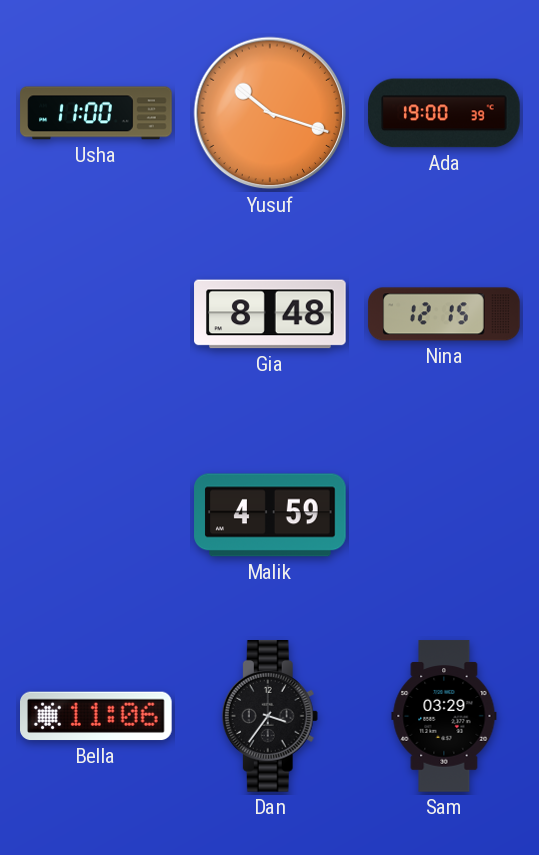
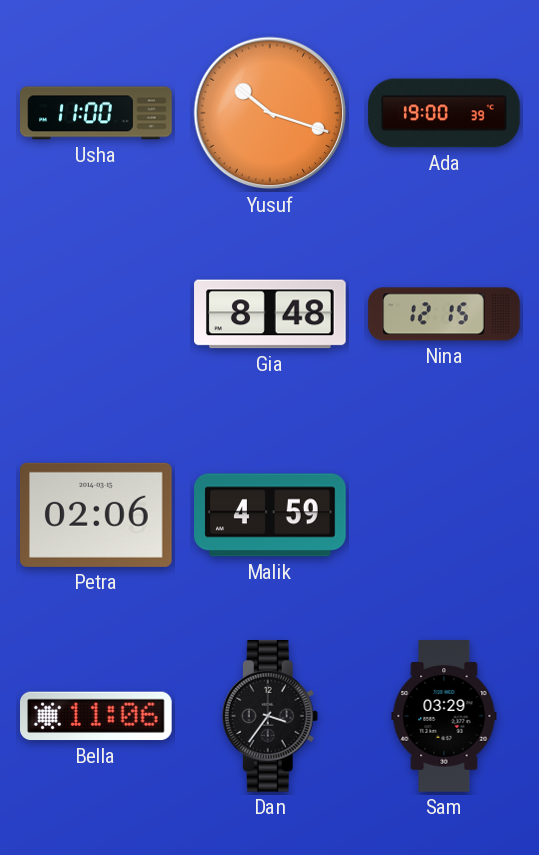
Petra: none -> 02:06
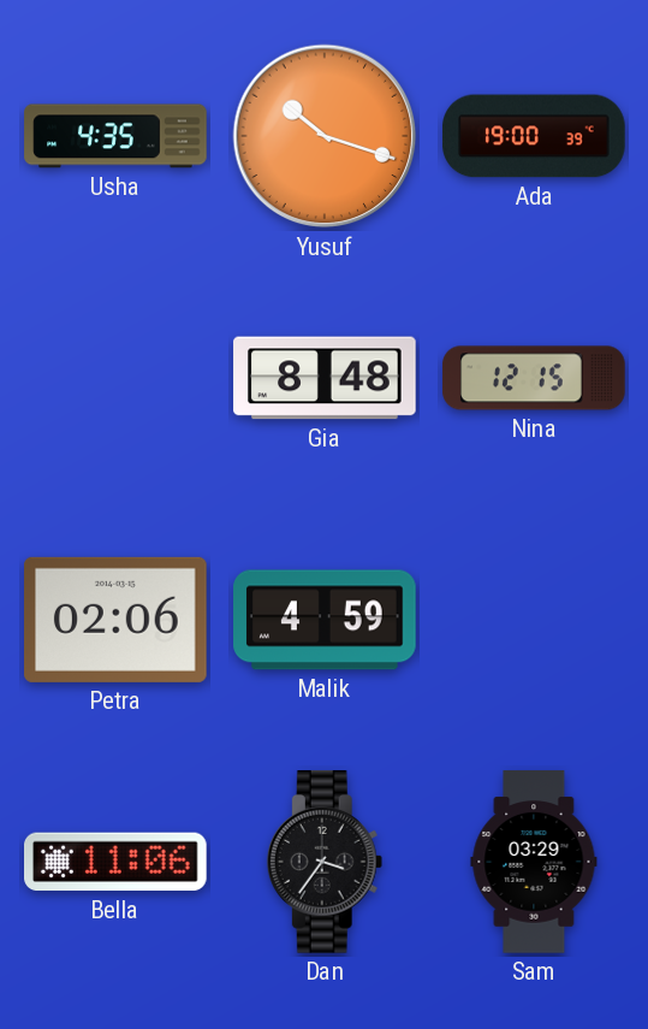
Usha: 11:00 -> 4:35
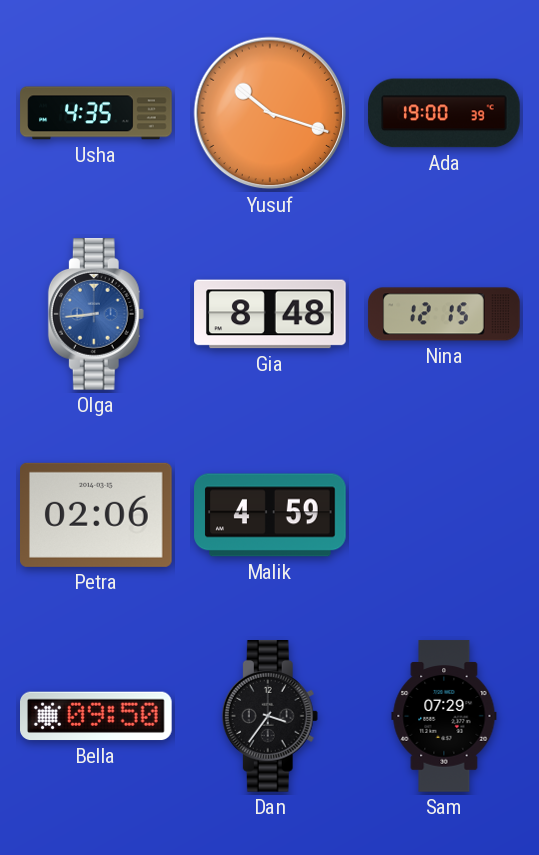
Olga: none -> 8:44
Bella: 11:06 -> 09:50
Sam: 03:29 -> 07:29
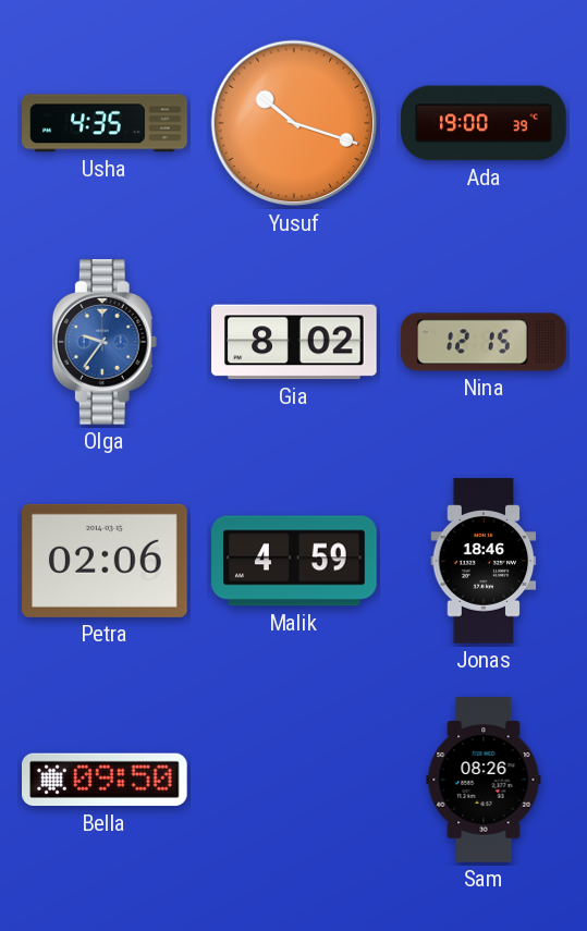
Olga: 8:44 -> 9:36
Gia: 8:48 -> 8:02
Jonas: none -> 18:46
Dan: 3:36 -> none
Sam: 07:29 -> 08:26
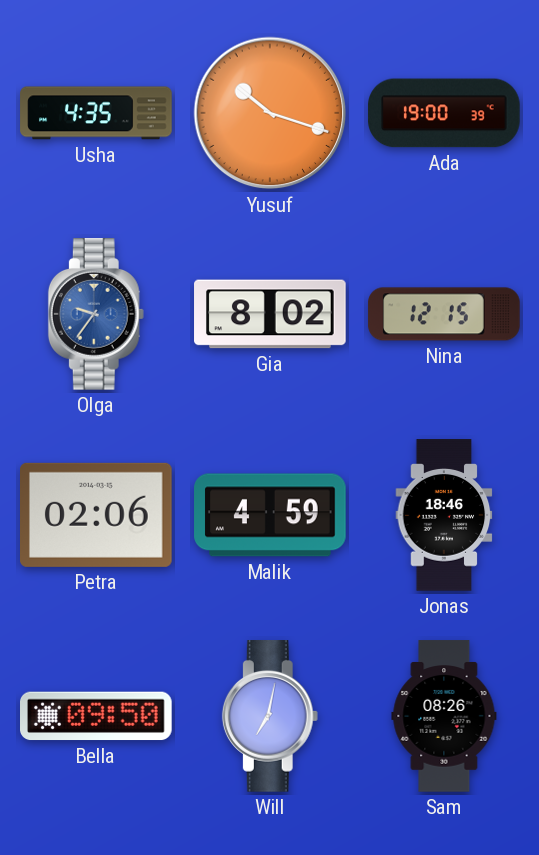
Will: none -> 7:02
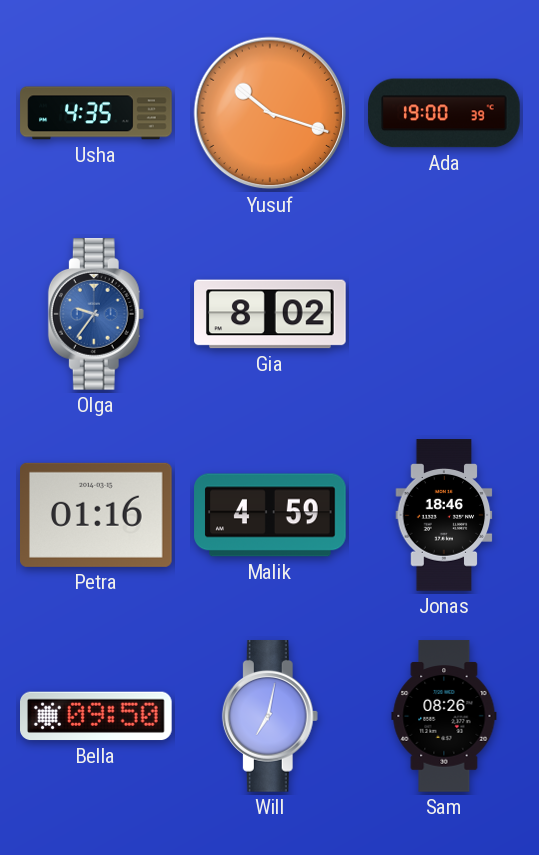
Nina: 12:15 -> none
Petra: 02:06 -> 01:16
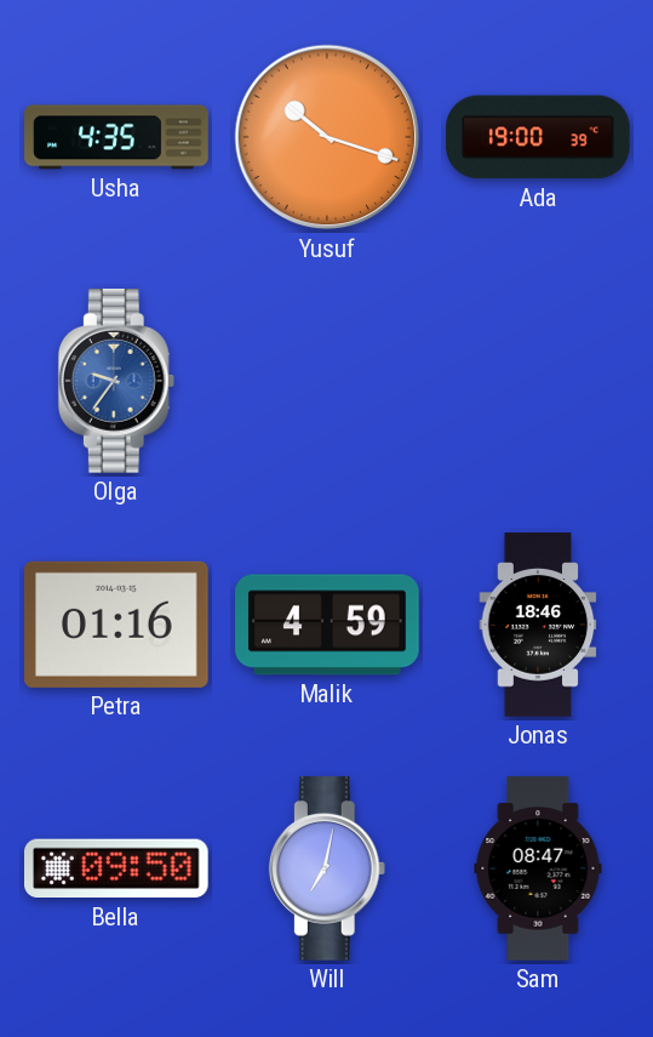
Gia: 8:02 -> none
Sam: 08:26 -> 08:47
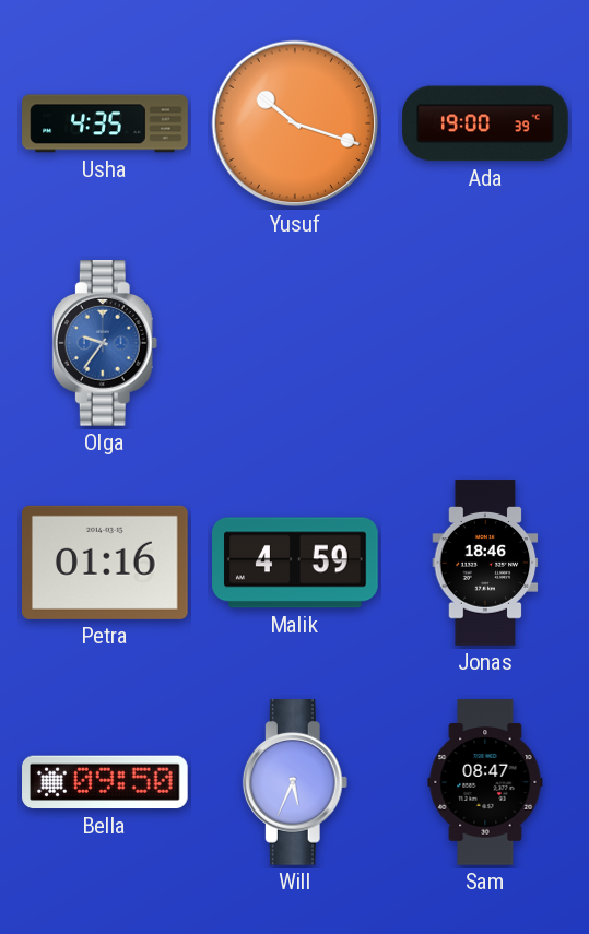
Will: 7:02 -> 5:34
